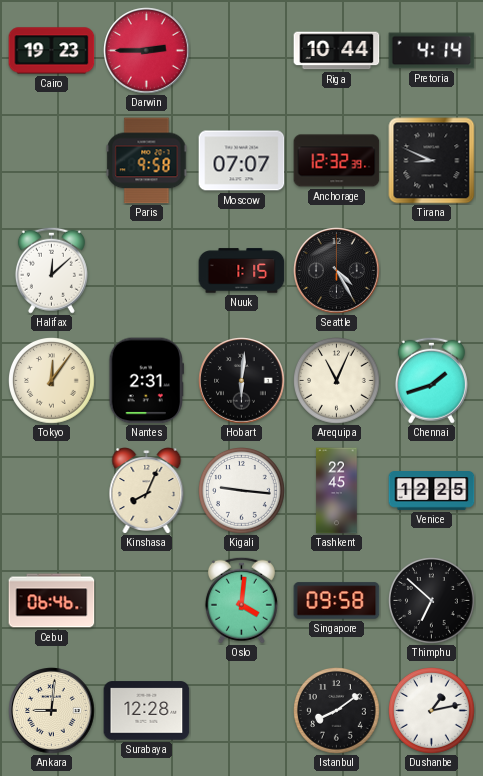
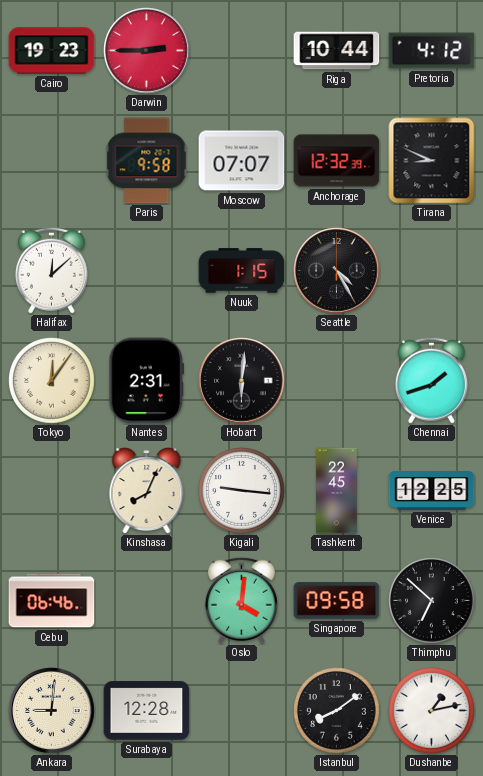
Pretoria: 4:14 -> 4:12
Arequipa: 11:04 -> none
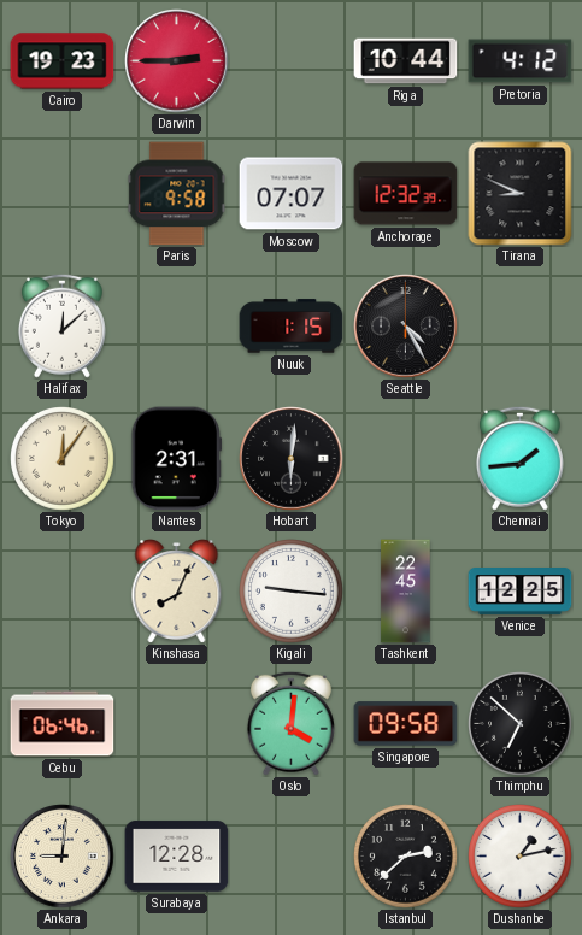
Chennai: 1:42 -> 1:44
Istanbul: 8:09 -> 2:38
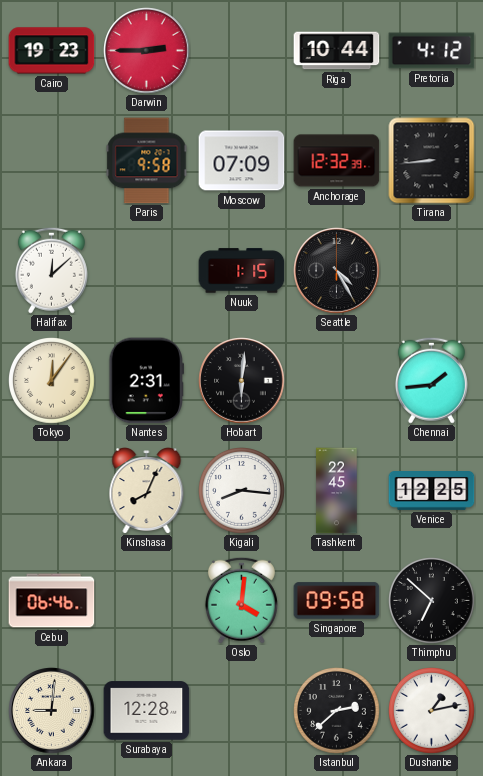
Moscow: 07:07 -> 07:09
Tirana: 8:49 -> 8:44
Kigali: 9:16 -> 8:16
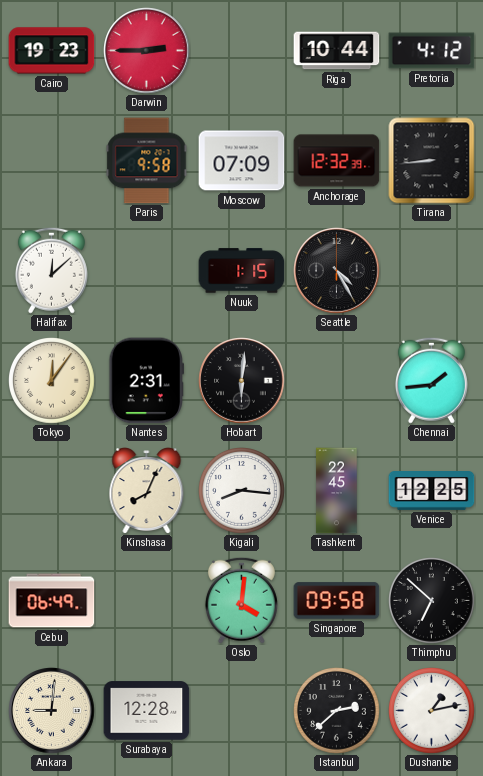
Cebu: 06:46 -> 06:49
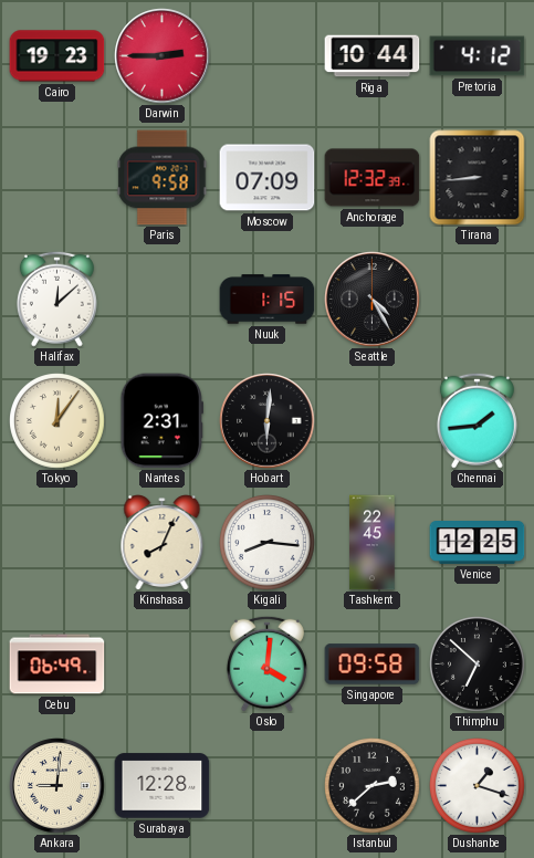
Dushanbe: 1:13 -> 1:18
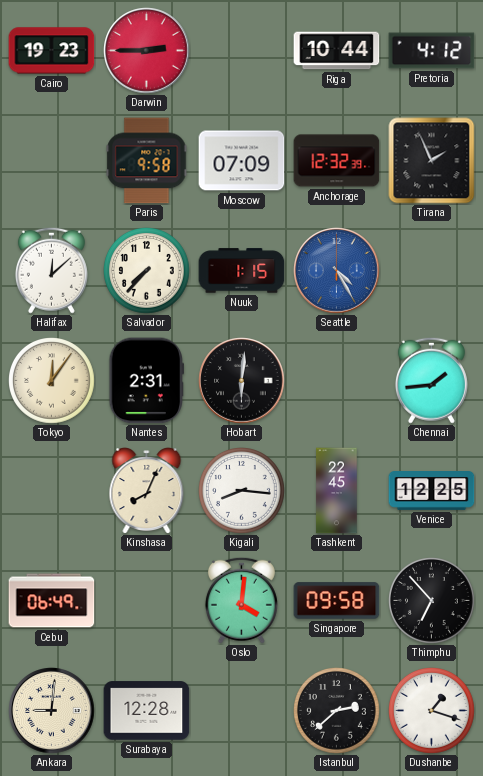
Tirana: 8:44 -> 1:56
Salvador: none -> 7:37
Seattle dial: black -> blue
Thimphu: 6:52 -> 6:53
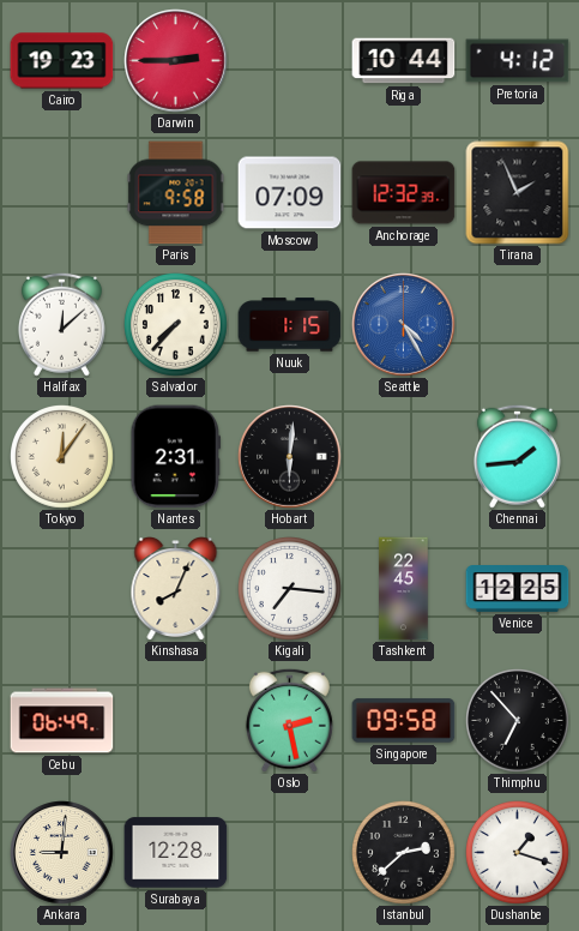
Kigali: 8:16 -> 7:16
Oslo: 4:01 -> 2:28
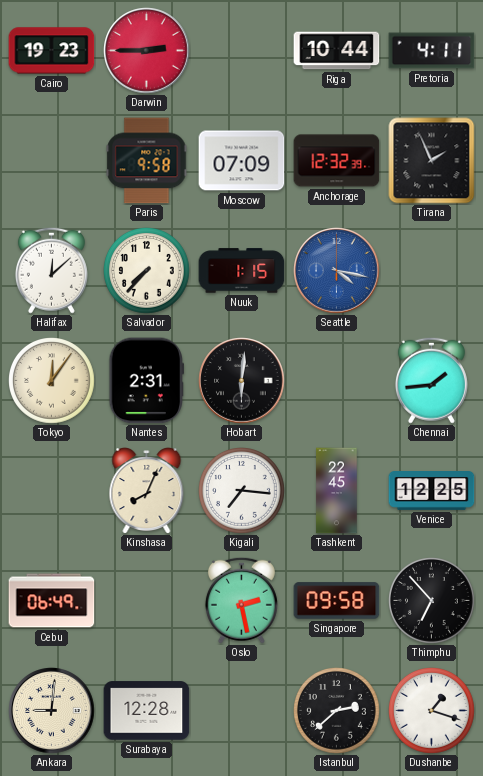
Pretoria: 4:12 -> 4:11
Seattle: 4:25 -> 4:17
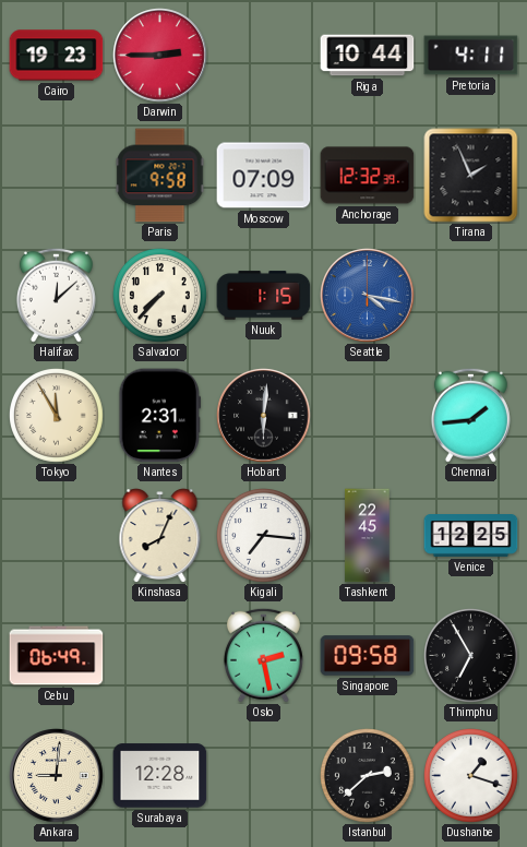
Tokyo: 12:06 -> 11:55
Thimphu: 6:53 -> 6:55
